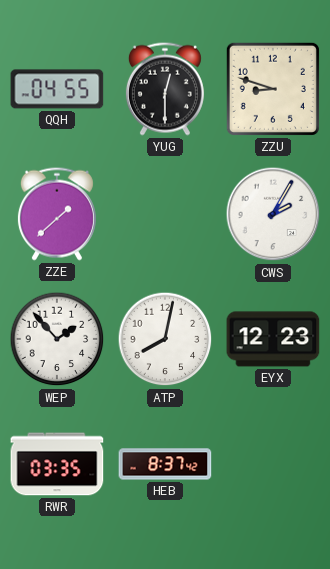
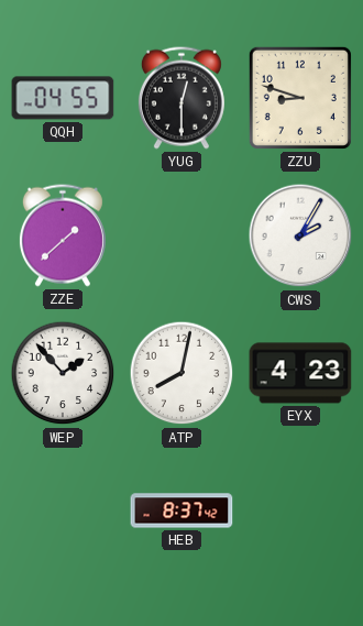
EYX: 12:23 -> 4:23
RWR: 03:35 -> none
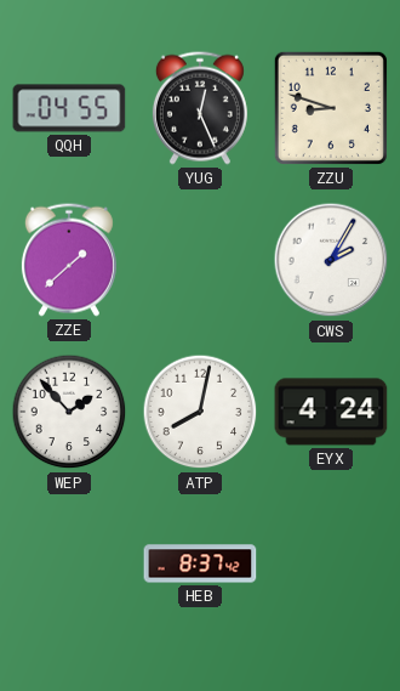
YUG: 12:30 -> 12:26
EYX: 4:23 -> 4:24
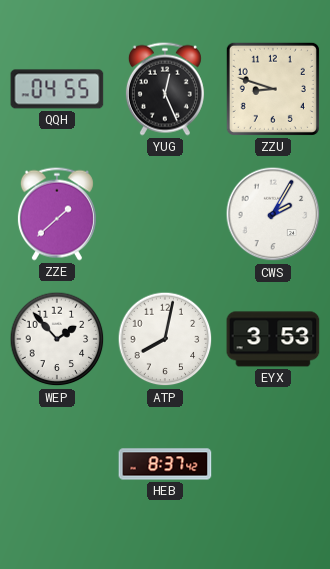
EYX: 4:24 -> 3:53
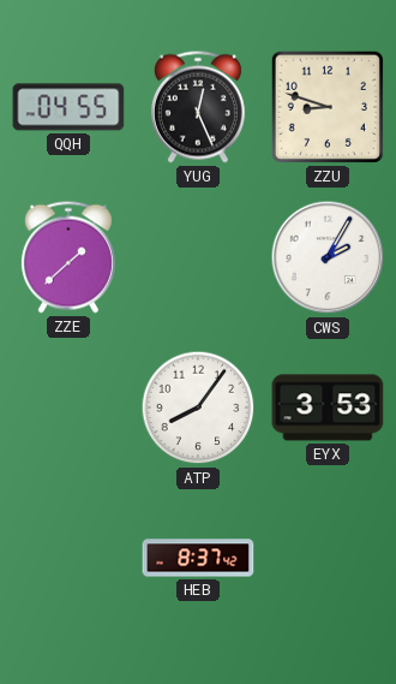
WEP: 1:53 -> none
ATP: 8:02 -> 8:06
